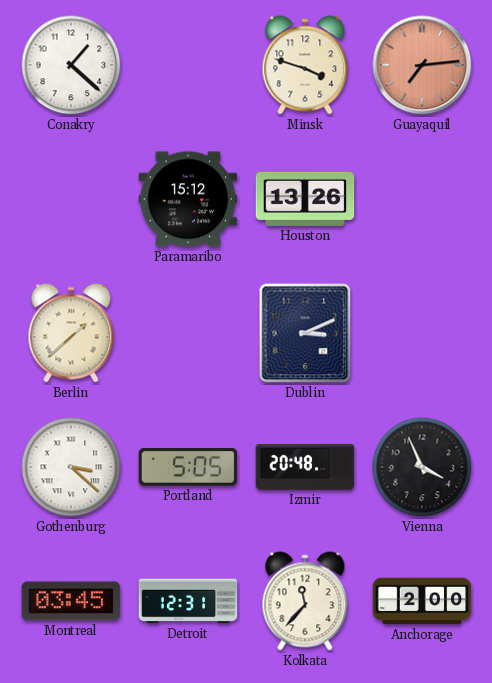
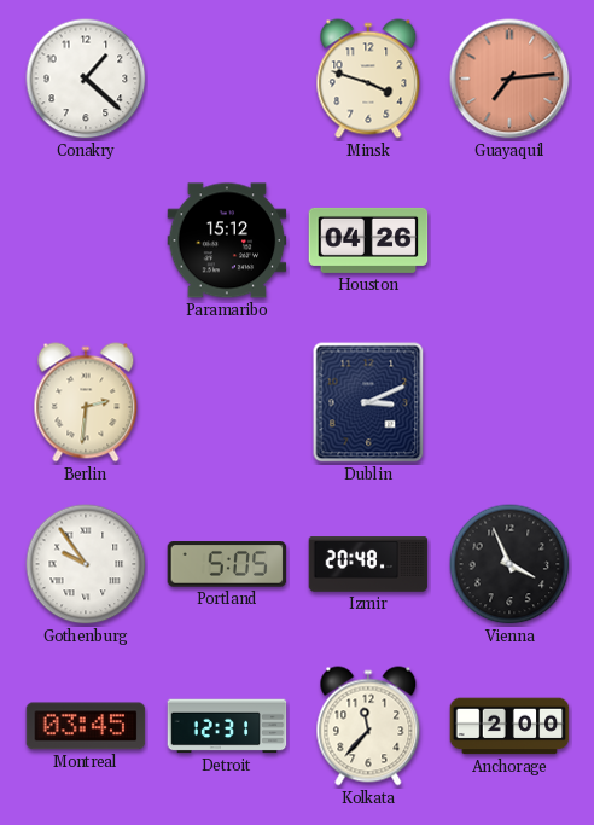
Houston: 13:26 -> 04:26
Berlin: 1:38 -> 2:31
Gothenburg: 3:22 -> 9:54
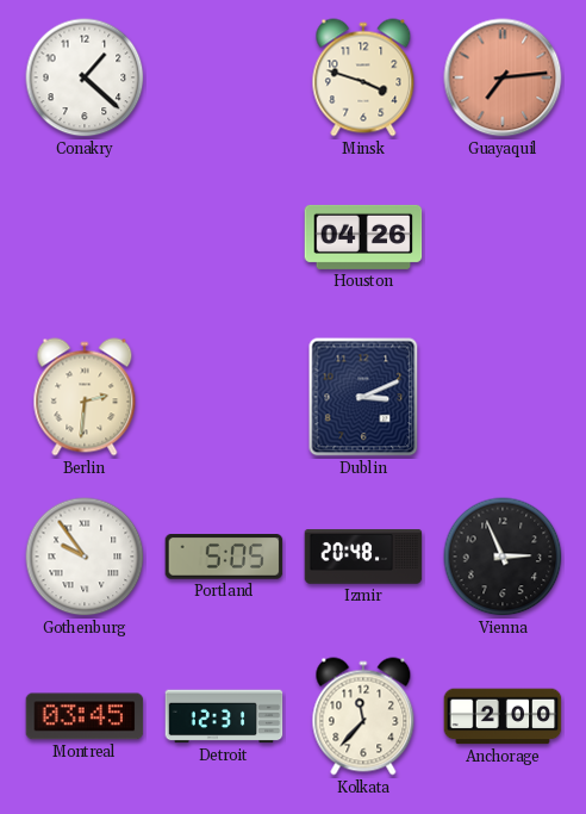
Paramaribo: 15:12 -> none
Vienna: 3:56 -> 2:56
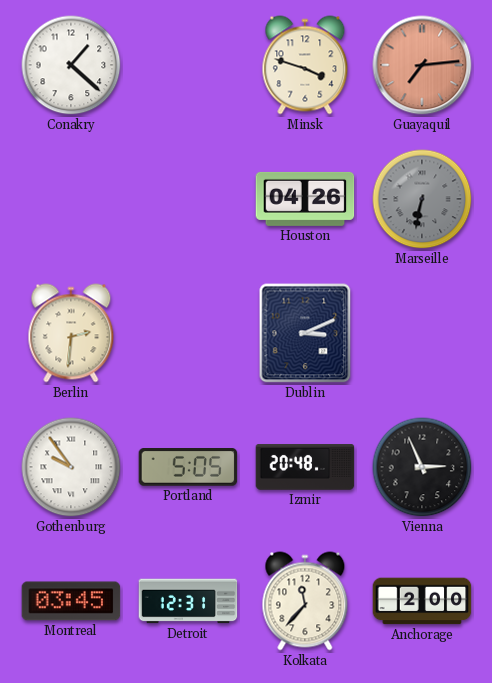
Marseille: none -> 6:32
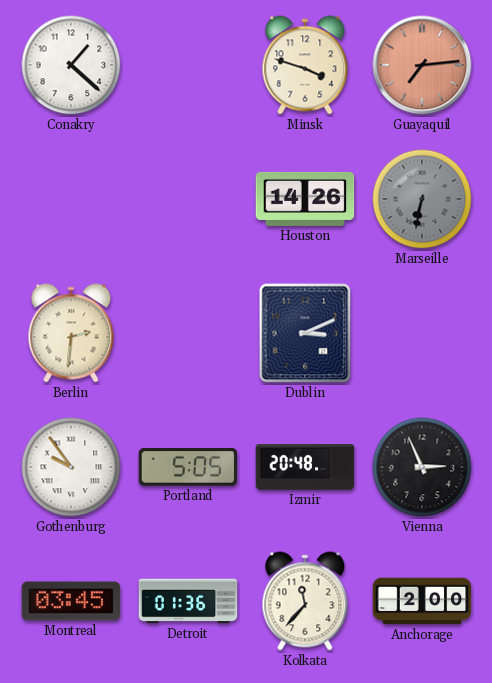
Houston: 04:26 -> 14:26
Detroit: 12:31 -> 01:36
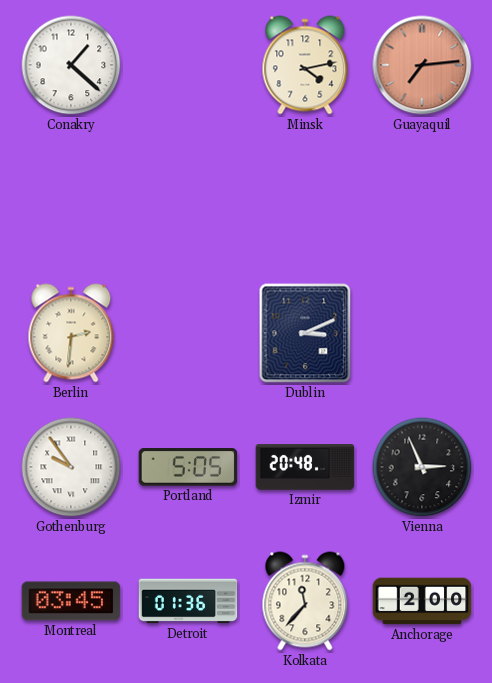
Minsk: 3:48 -> 4:13
Houston: 14:26 -> none
Marseille: 6:32 -> none
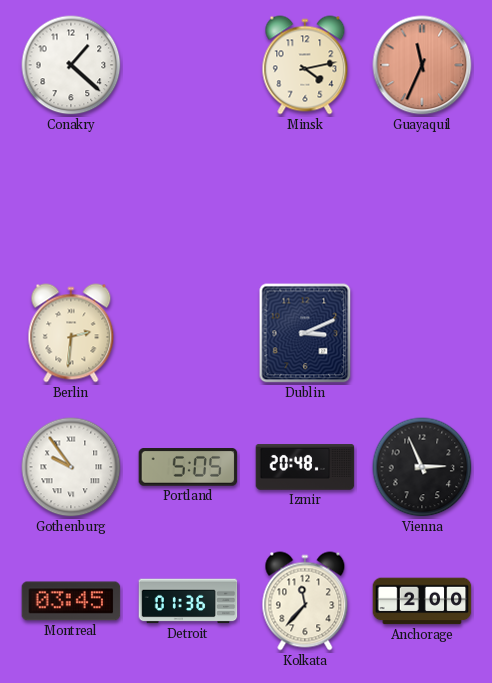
Guayaquil: 7:14 -> 11:34
